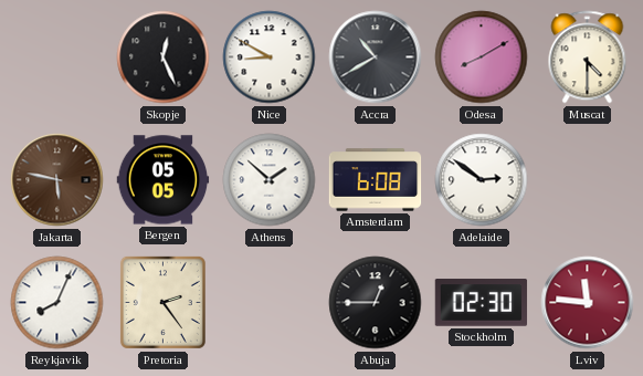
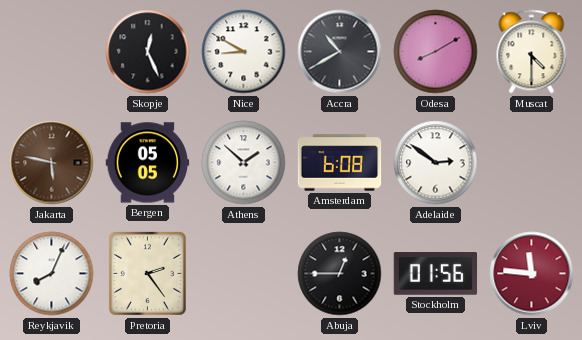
Stockholm: 02:30 -> 01:56
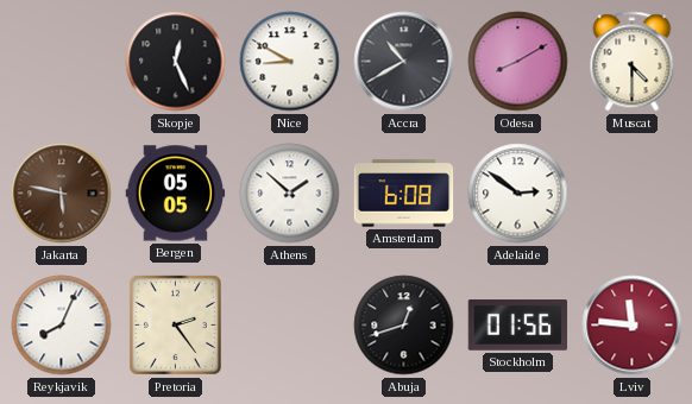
Abuja: 12:45 -> 12:42
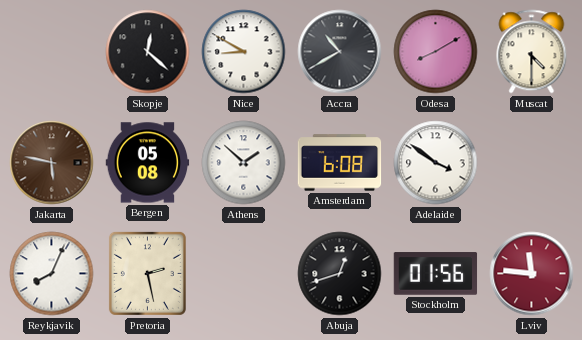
Skopje: 12:26 -> 12:22
Bergen: 05:05 -> 05:08
Adelaide: 2:51 -> 3:51
Pretoria: 2:24 -> 2:28
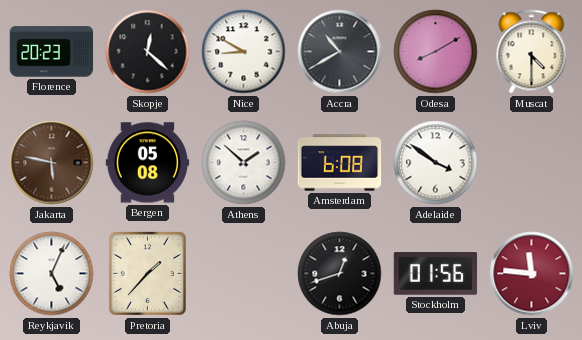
Florence: none -> 20:23
Reykjavik: 8:04 -> 5:04
Pretoria: 2:28 -> 1:37
